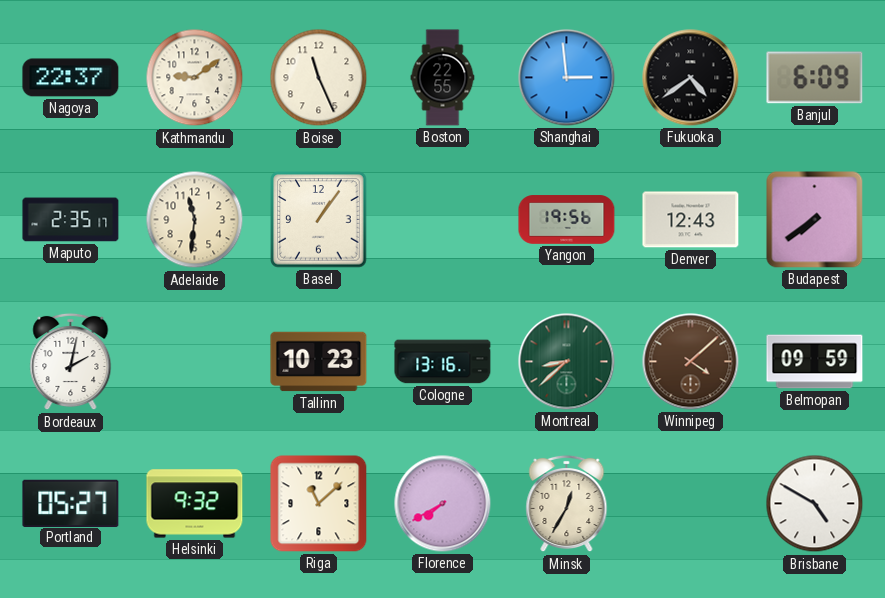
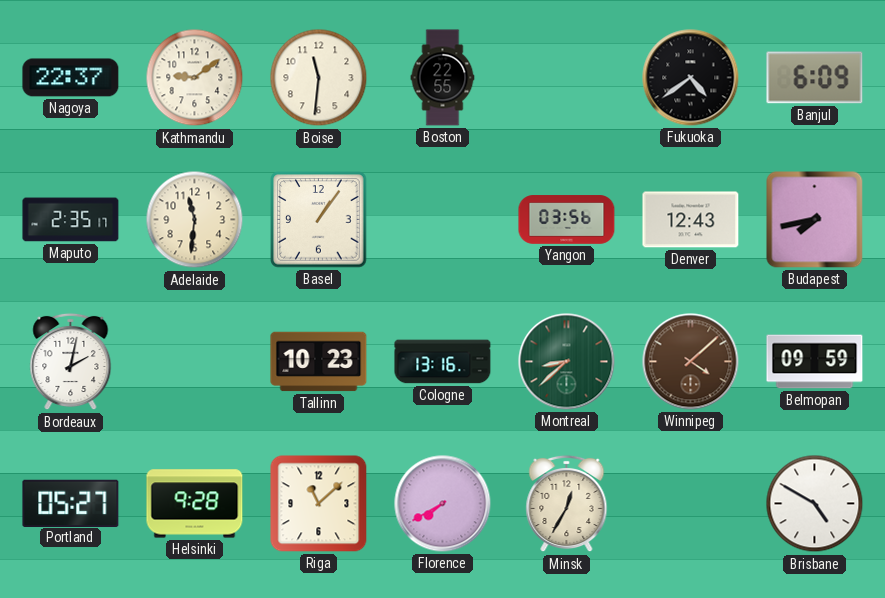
Boise: 11:26 -> 11:31
Shanghai: 2:59 -> none
Yangon: 19:56 -> 03:56
Budapest: 7:39 -> 7:43
Helsinki: 9:32 -> 9:28
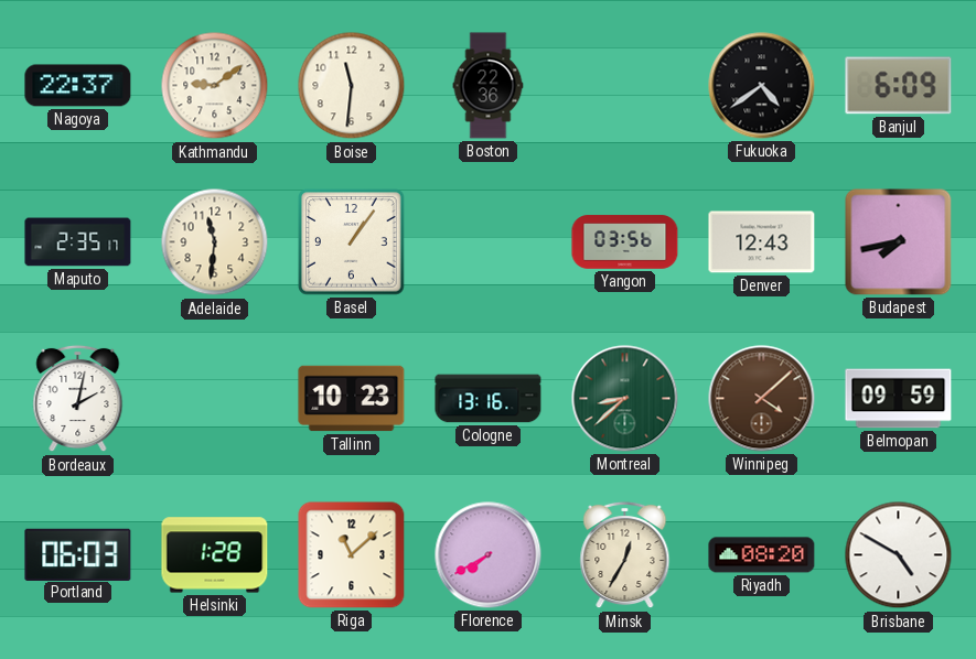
Boston: 22:55 -> 22:36
Portland: 05:27 -> 06:03
Helsinki: 9:28 -> 1:28
Riyadh: none -> 08:20
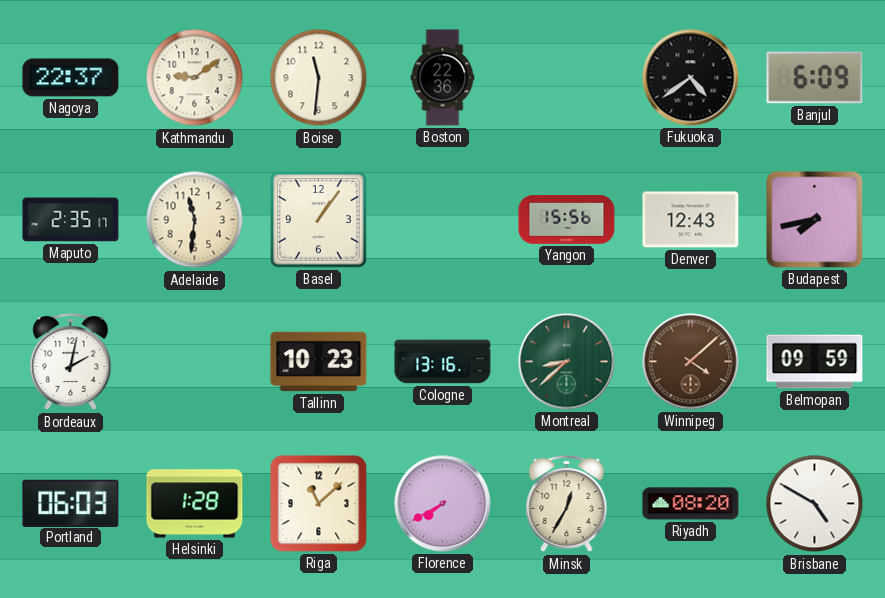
Yangon: 03:56 -> 15:56
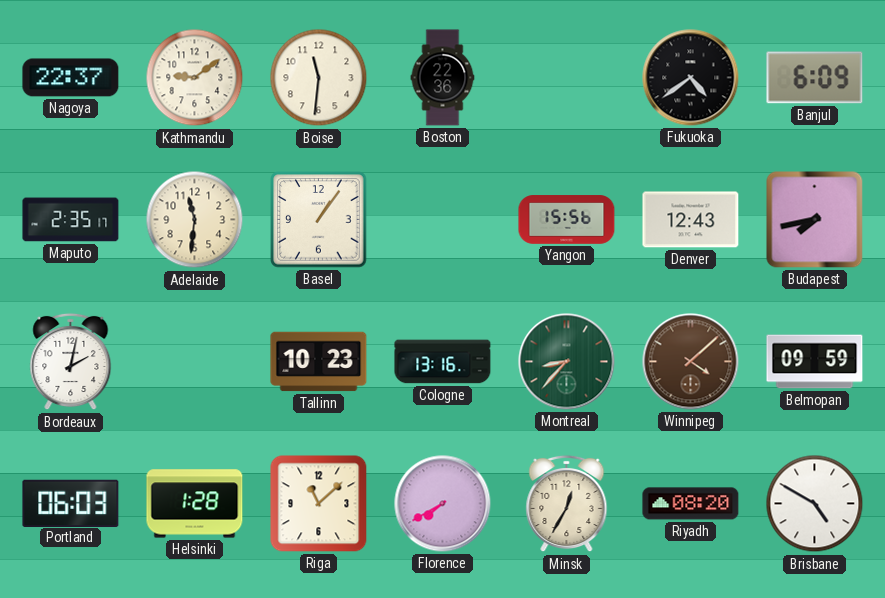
Montreal: 8:38 -> 8:37
